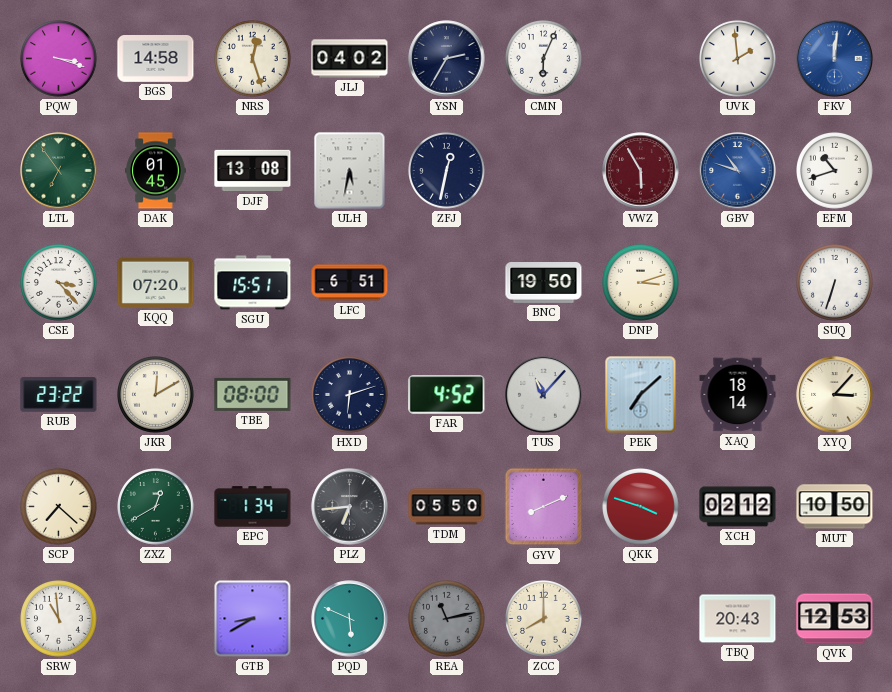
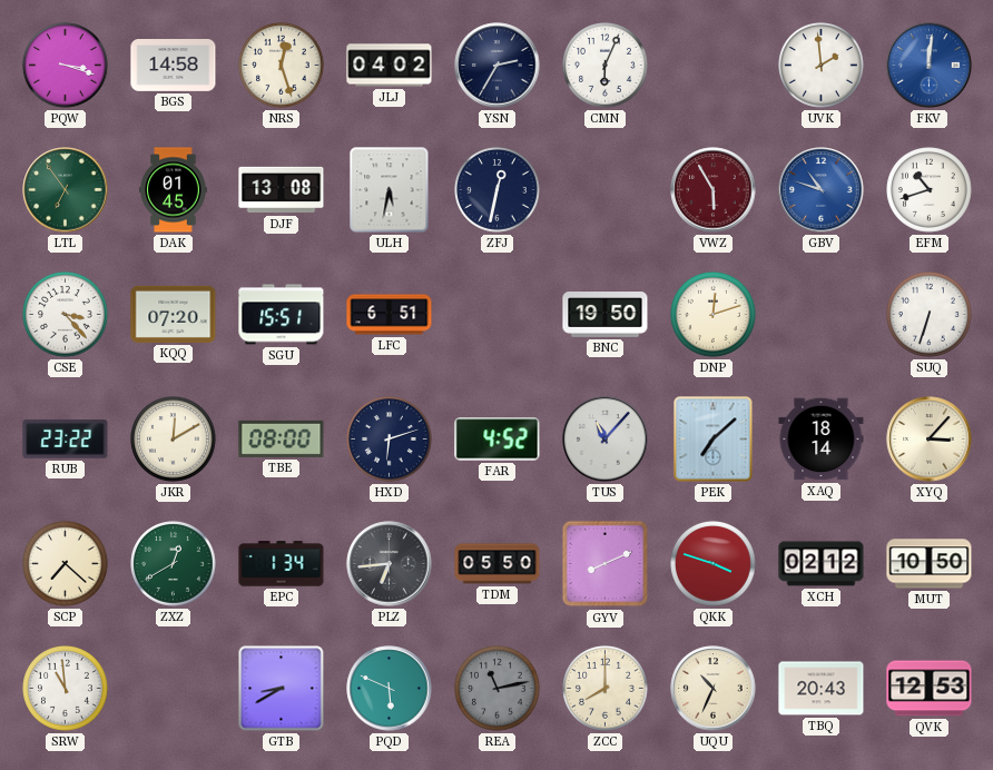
DNP: 3:12 -> 12:12
UQU: none -> 10:34
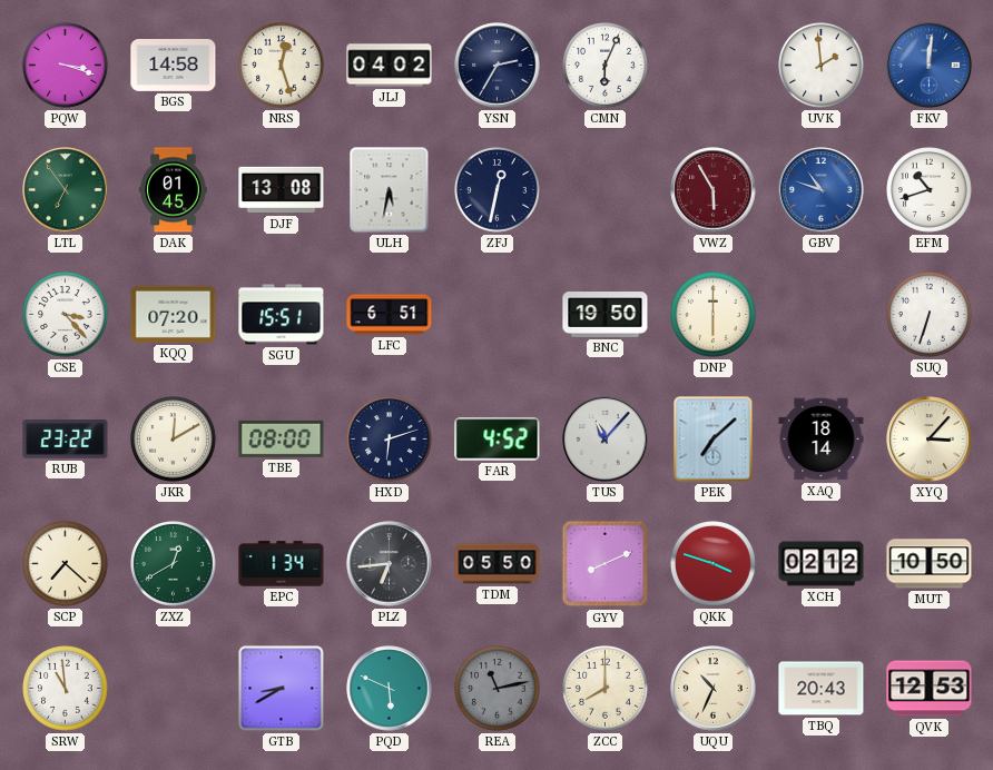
DNP: 12:12 -> 6:00
